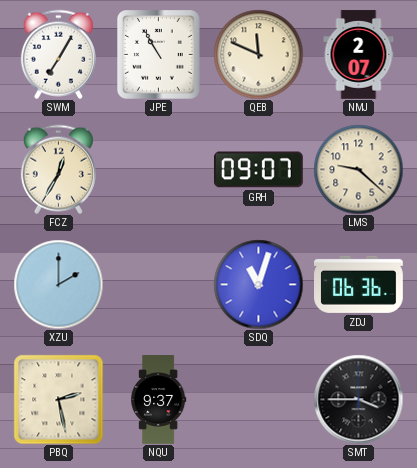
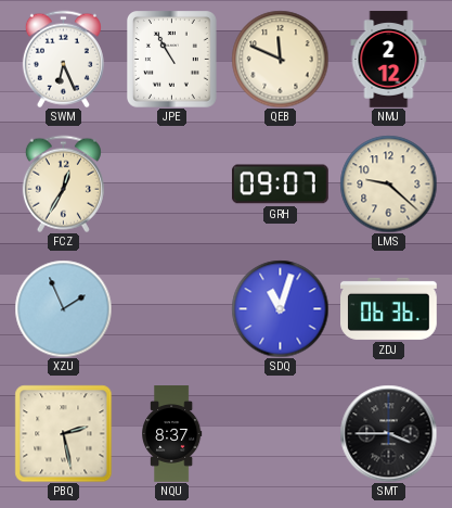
SWM: 7:05 -> 6:26
NMJ: 2:07 -> 2:12
XZU: 2:00 -> 1:56
NQU: 9:37 -> 8:37
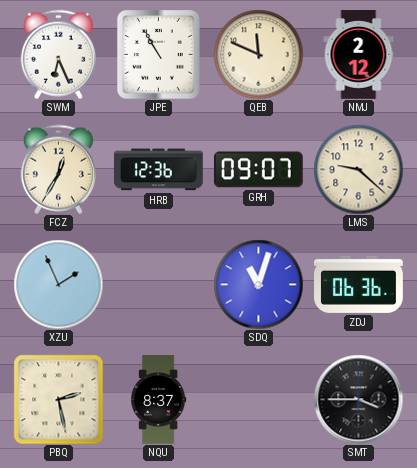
HRB: none -> 12:36
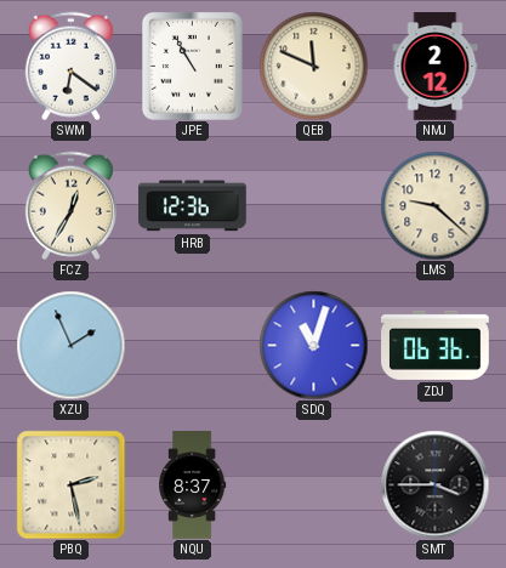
SWM: 6:26 -> 6:21
GRH: 09:07 -> none
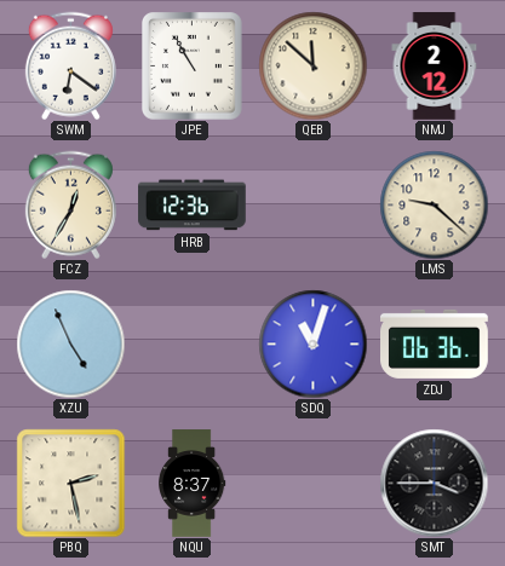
QEB: 11:49 -> 11:52
XZU: 1:56 -> 4:56
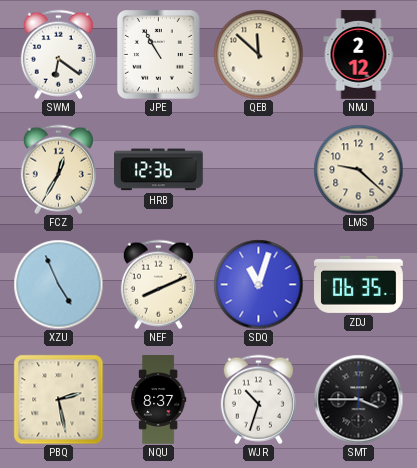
NEF: none -> 8:11
ZDJ: 06:36 -> 06:35
WJR: none -> 10:33
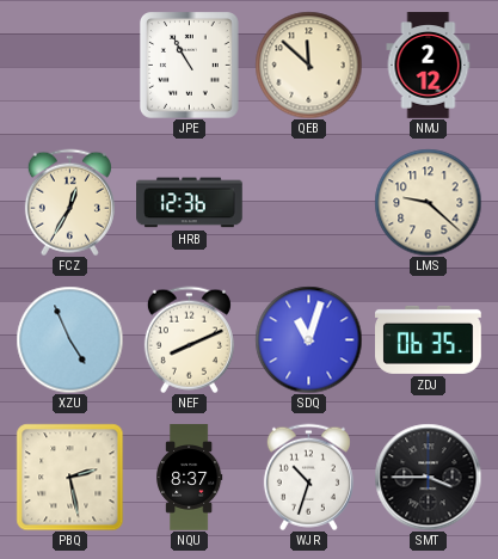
SWM: 6:21 -> none
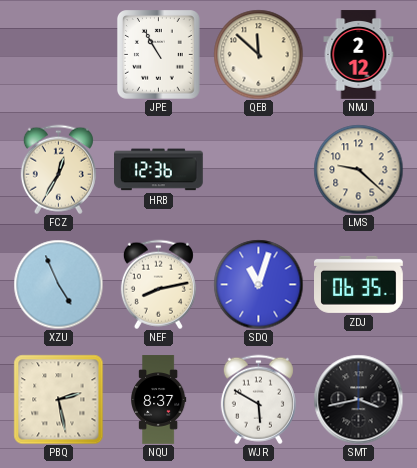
NEF: 8:11 -> 8:13
WJR: 10:33 -> 5:50
SMT: 3:45 -> 3:43
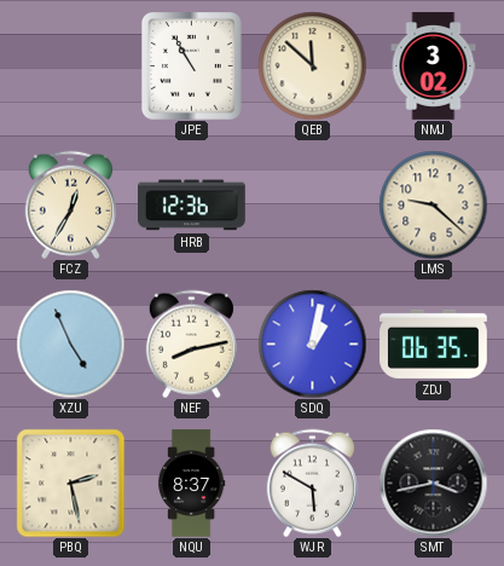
NMJ: 2:12 -> 3:02
SDQ: 11:03 -> 1:02
